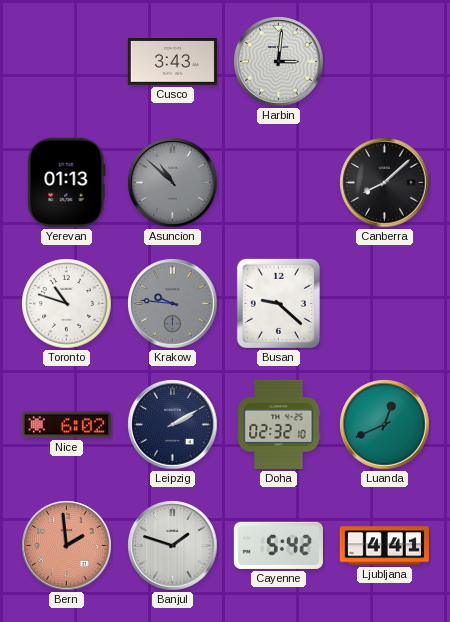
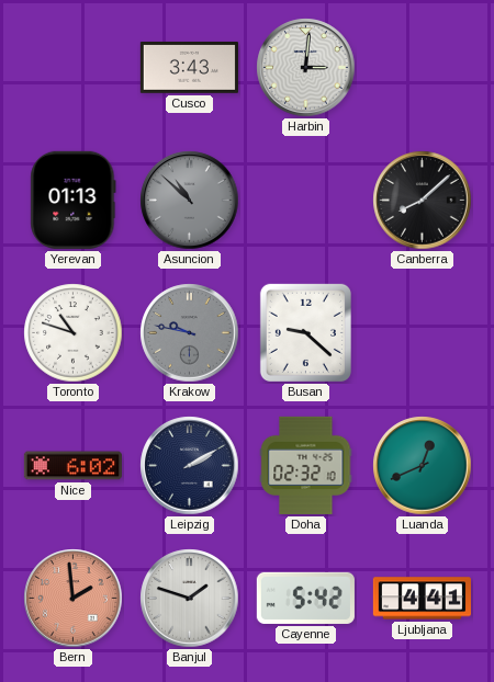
Krakow: 9:46 -> 9:47
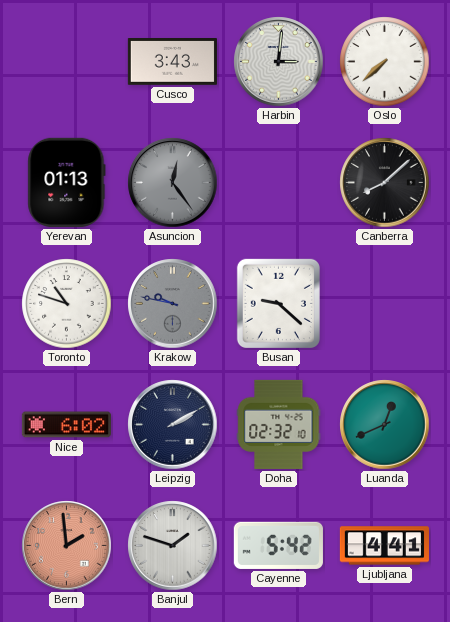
Oslo: none -> 7:38
Asuncion: 10:52 -> 12:24
